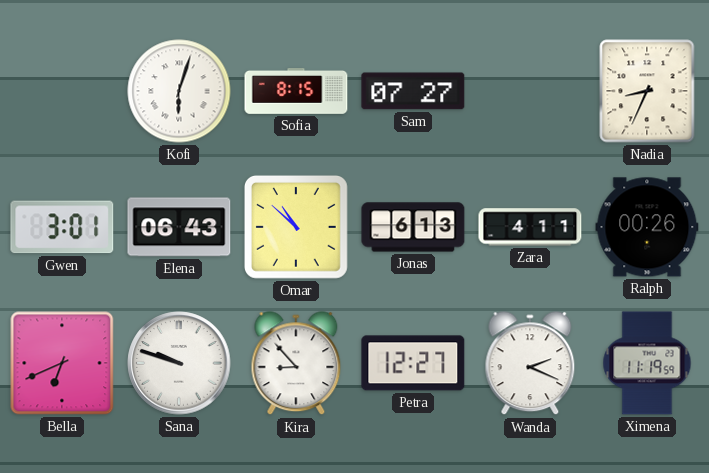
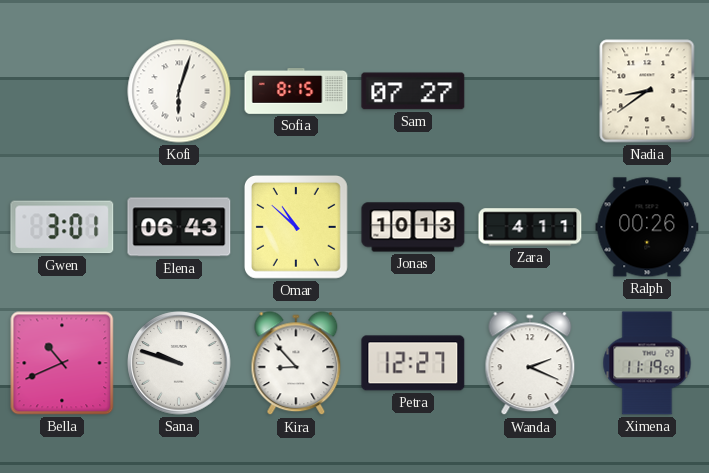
Nadia: 8:34 -> 8:39
Jonas: 6:13 -> 10:13
Bella: 6:41 -> 10:41
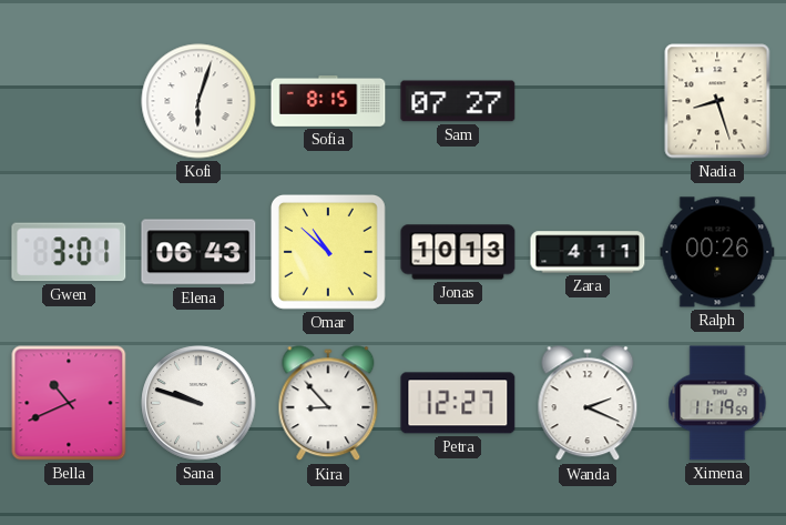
Nadia: 8:39 -> 8:27
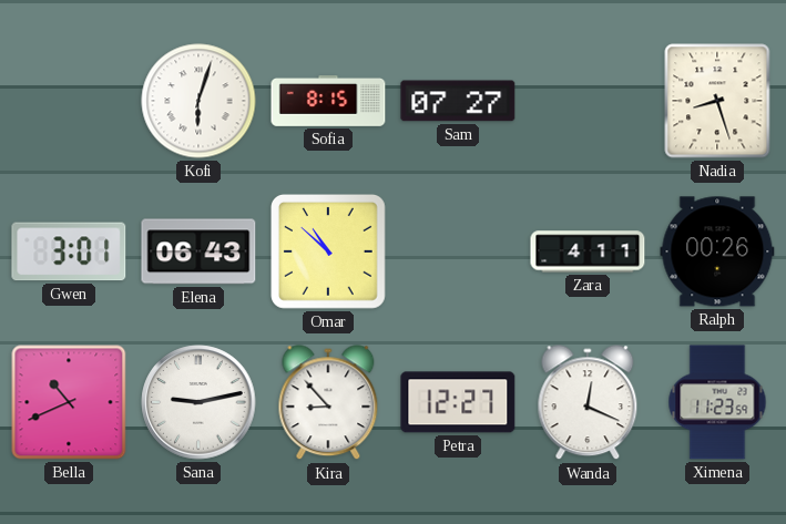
Jonas: 10:13 -> none
Sana: 9:48 -> 9:13
Wanda: 2:19 -> 12:19
Ximena: 11:19 -> 11:23
